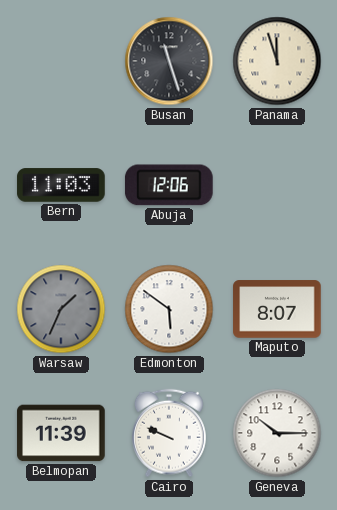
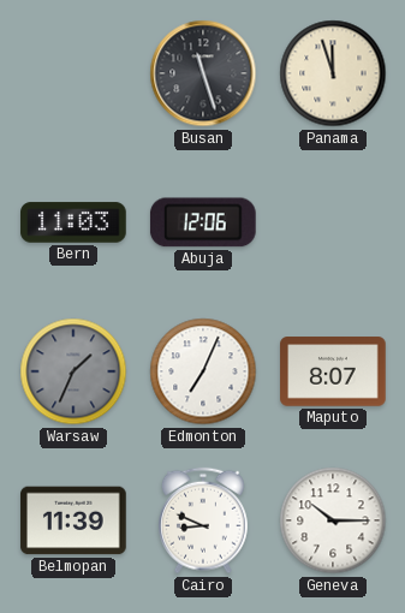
Edmonton: 5:51 -> 7:04
Cairo: 9:49 -> 8:49
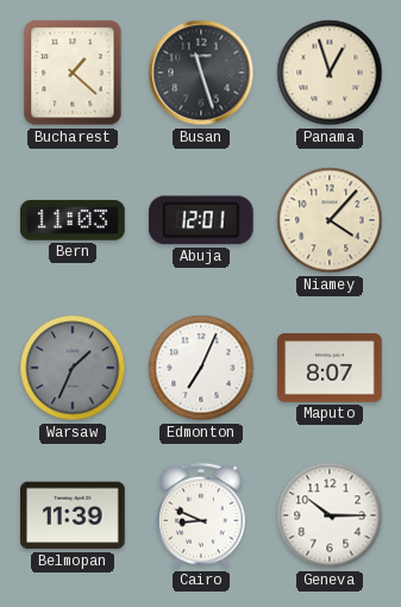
Bucharest: none -> 1:22
Panama: 11:57 -> 12:57
Abuja: 12:06 -> 12:01
Niamey: none -> 4:07
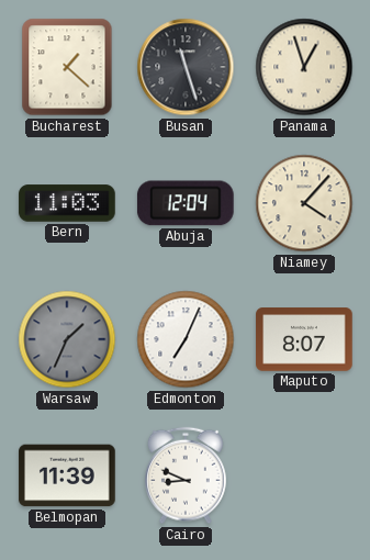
Abuja: 12:01 -> 12:04
Geneva: 10:15 -> none
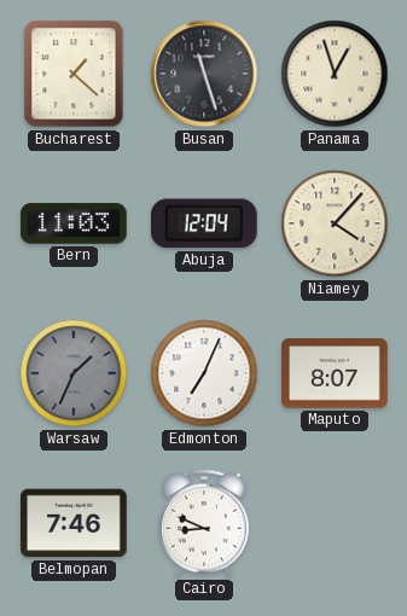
Belmopan: 11:39 -> 7:46
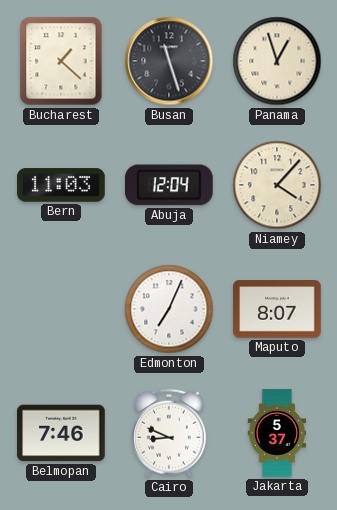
Warsaw: 1:34 -> none
Jakarta: none -> 5:37
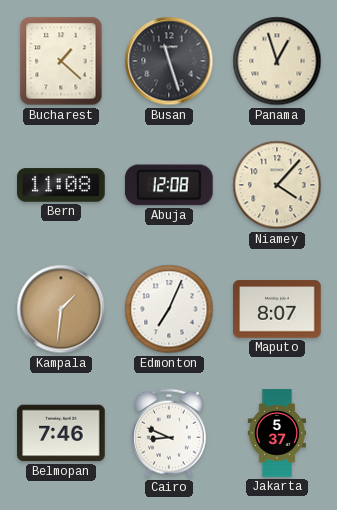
Bern: 11:03 -> 11:08
Abuja: 12:04 -> 12:08
Kampala: none -> 1:31
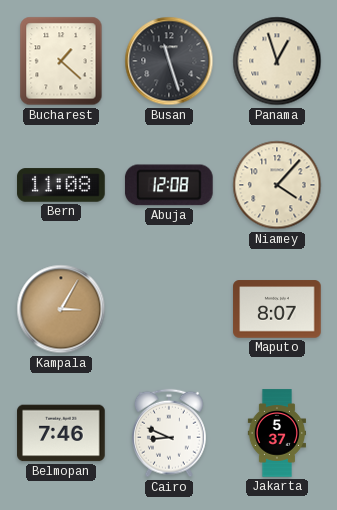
Kampala: 1:31 -> 3:05
Edmonton: 7:04 -> none
